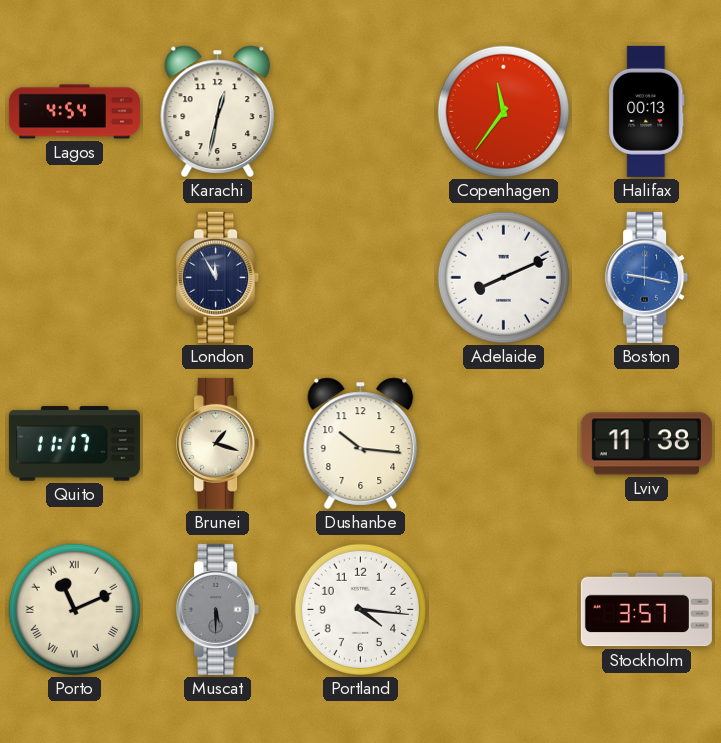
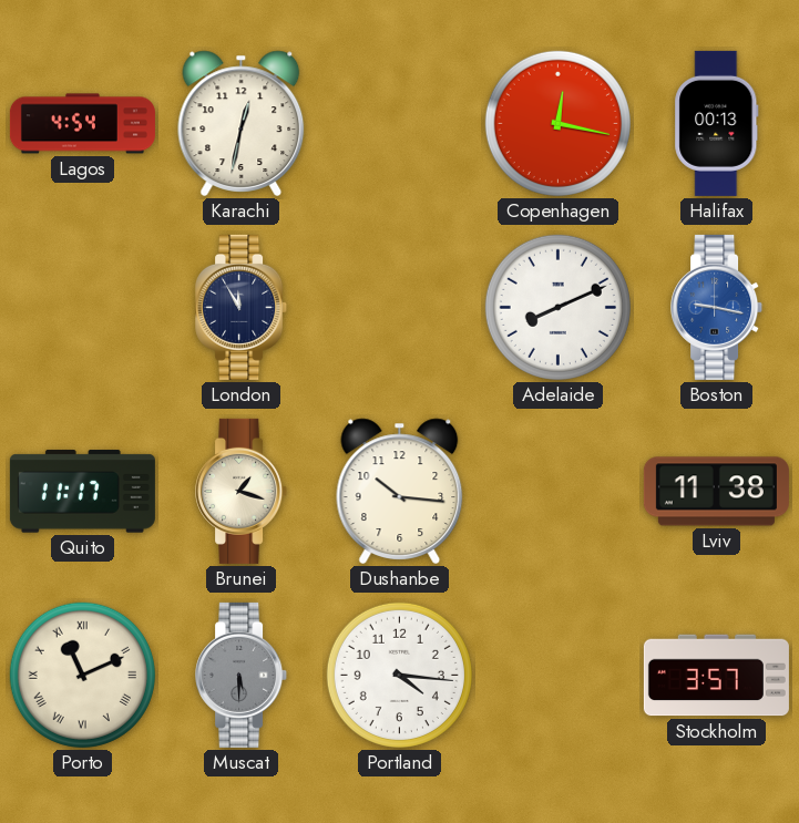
Copenhagen: 11:36 -> 12:17
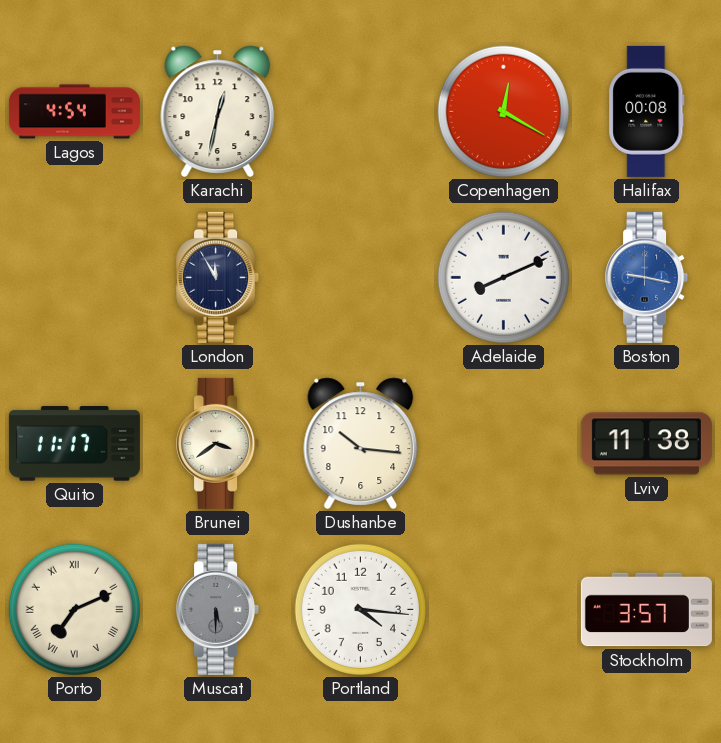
Copenhagen: 12:17 -> 12:20
Halifax: 00:13 -> 00:08
Brunei: 1:18 -> 3:39
Porto: 11:11 -> 7:11
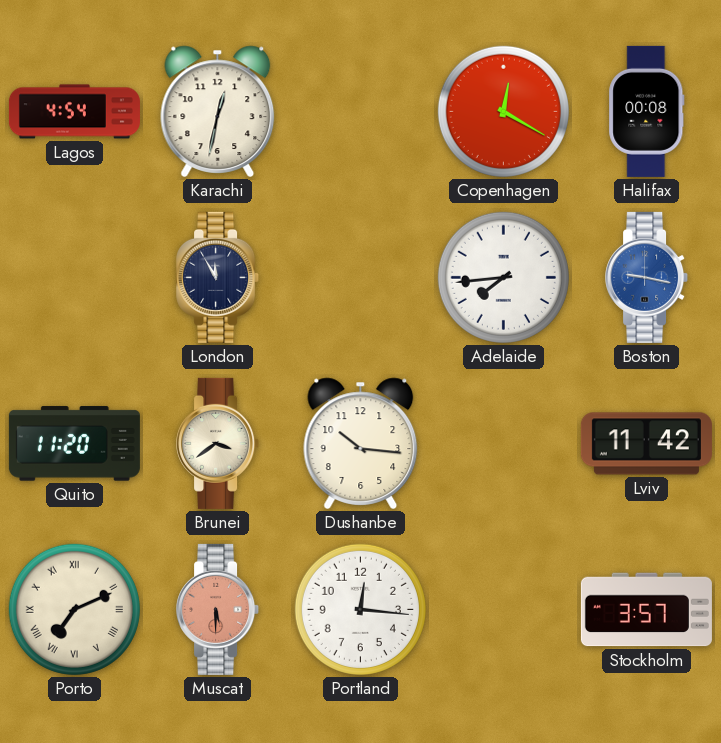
Adelaide: 8:11 -> 7:44
Quito: 11:17 -> 11:20
Lviv: 11:38 -> 11:42
Muscat dial: grey -> salmon
Portland: 4:16 -> 12:16
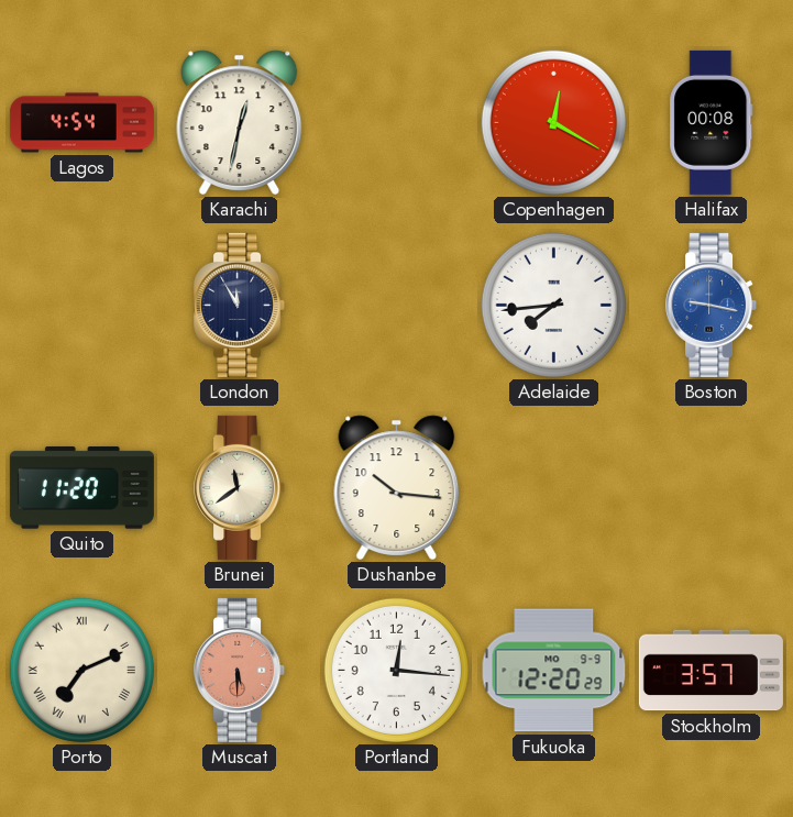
Brunei: 3:39 -> 11:39
Lviv: 11:42 -> none
Fukuoka: none -> 12:20
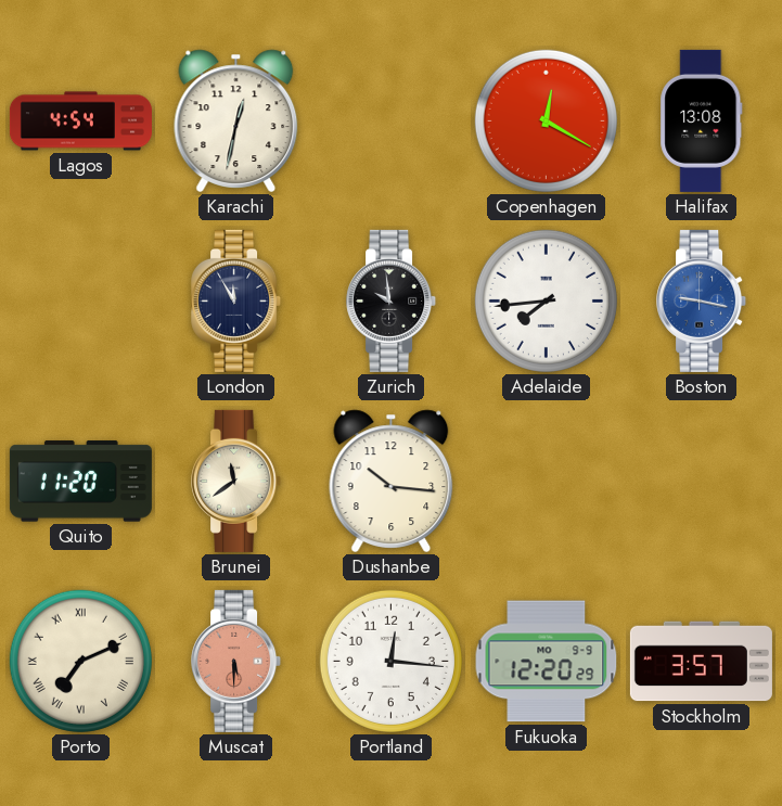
Halifax: 00:08 -> 13:08
Zurich: none -> 9:59
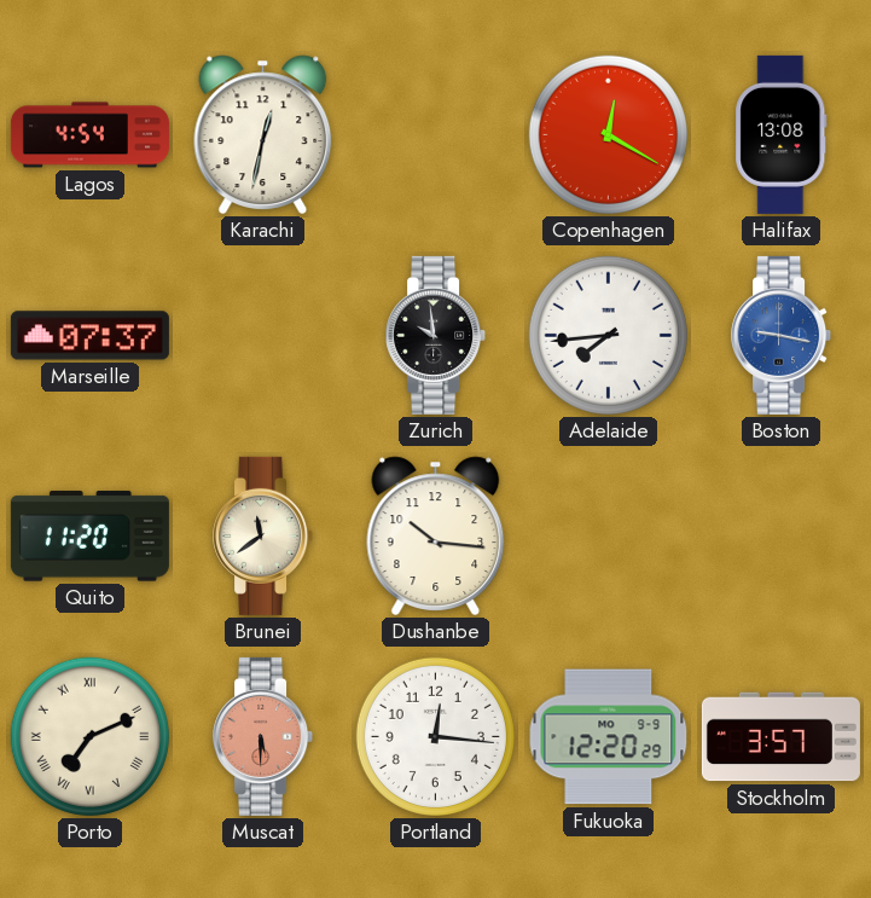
Marseille: none -> 07:37
London: 11:55 -> none
